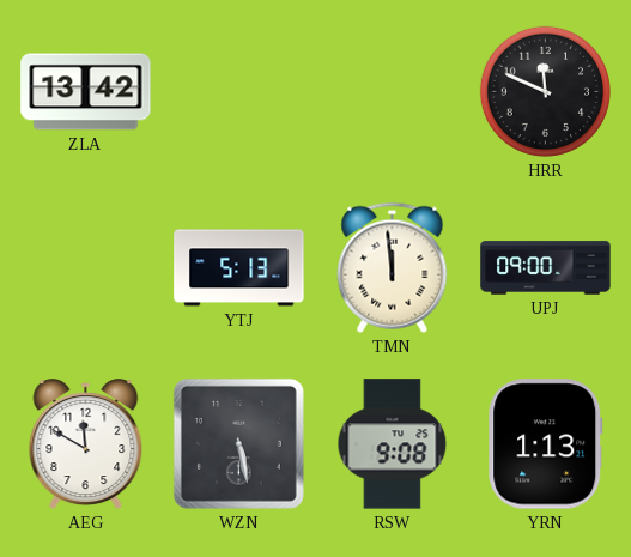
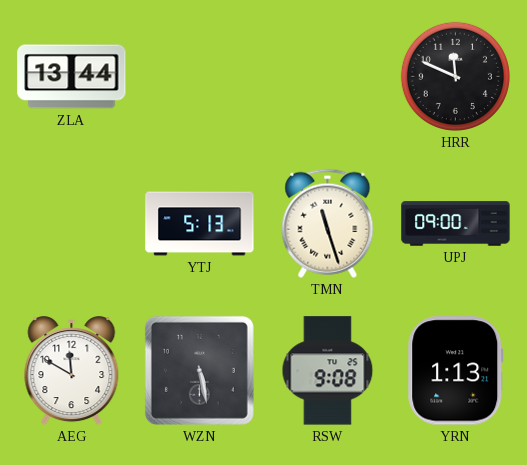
ZLA: 13:42 -> 13:44
TMN: 11:59 -> 11:27
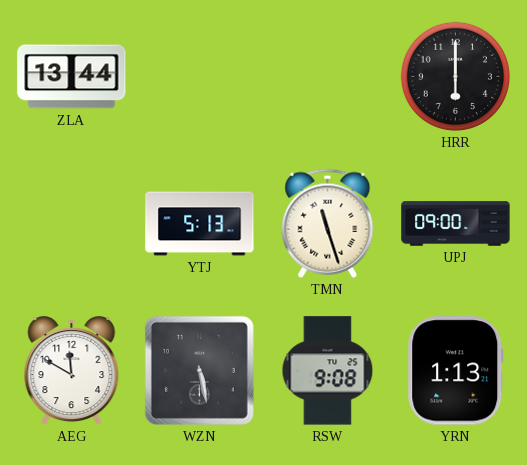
HRR: 11:49 -> 6:00
